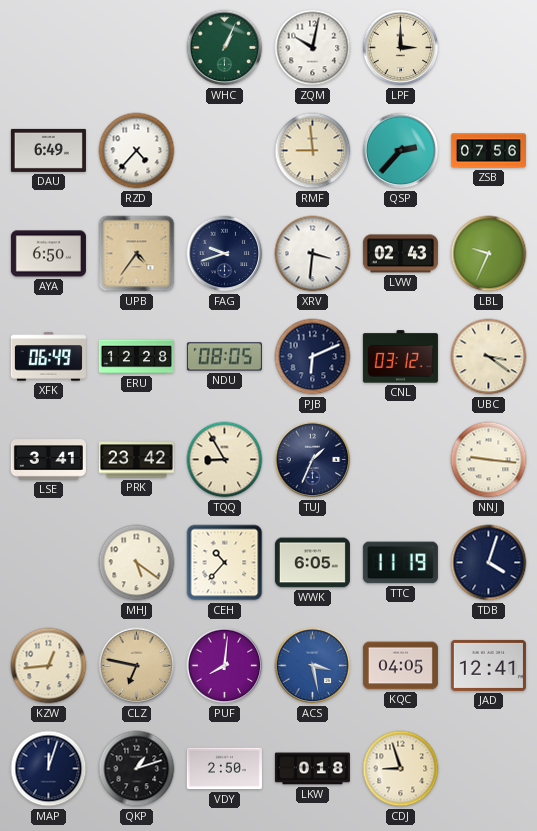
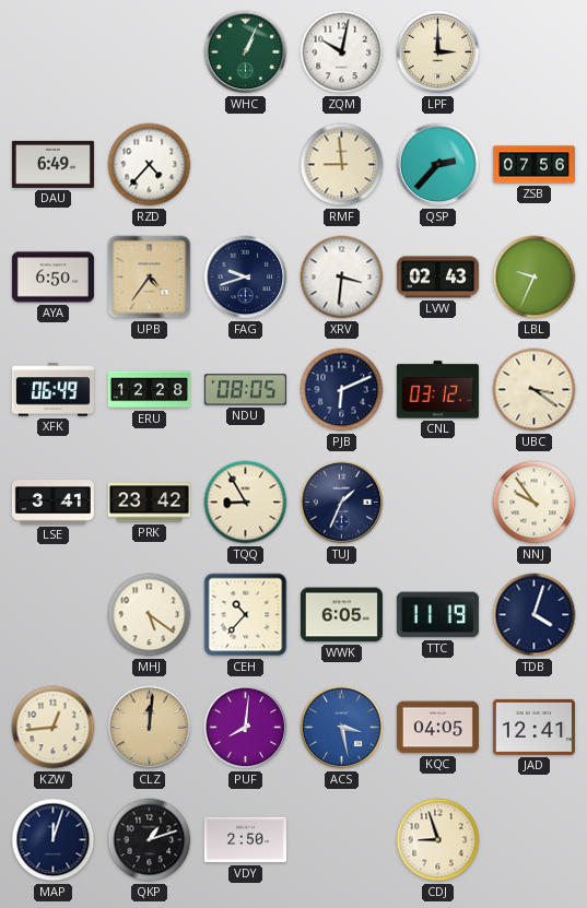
NNJ: 9:16 -> 9:54
CLZ: 6:47 -> 12:01
LKW: 0:18 -> none
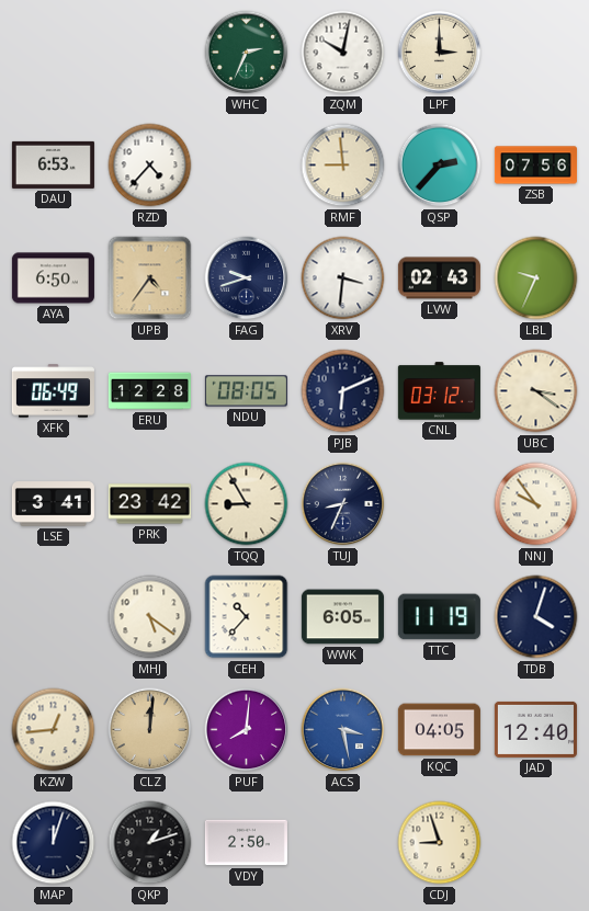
WHC: 1:04 -> 2:34
DAU: 6:49 -> 6:53
TUJ: 1:34 -> 8:34
JAD: 12:41 -> 12:40
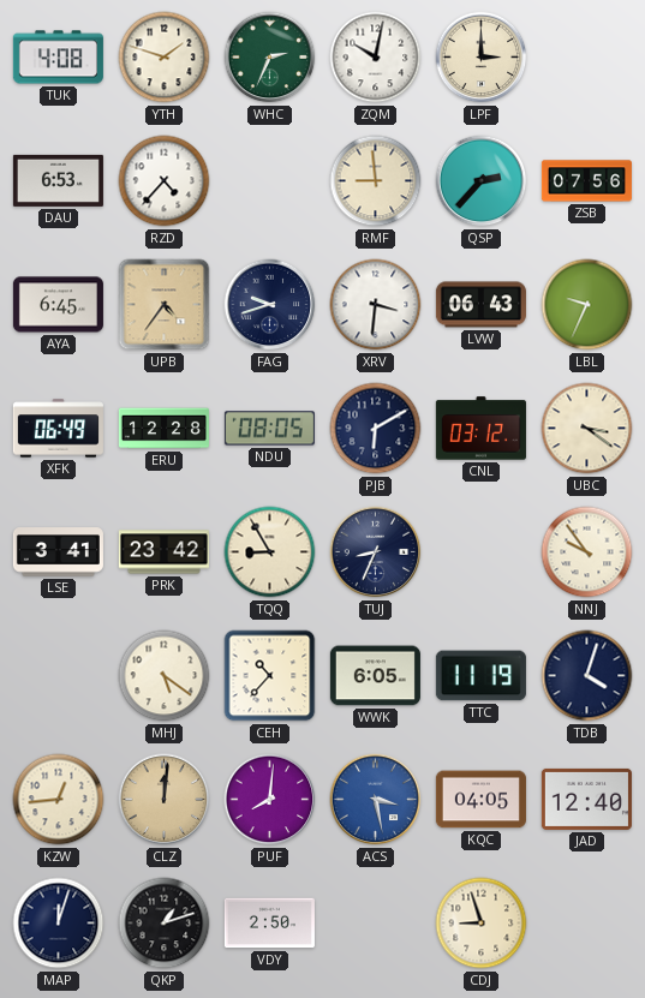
TUK: none -> 4:08
YTH: none -> 1:48
AYA: 6:50 -> 6:45
LVW: 02:43 -> 06:43
PJB: 6:11 -> 6:10
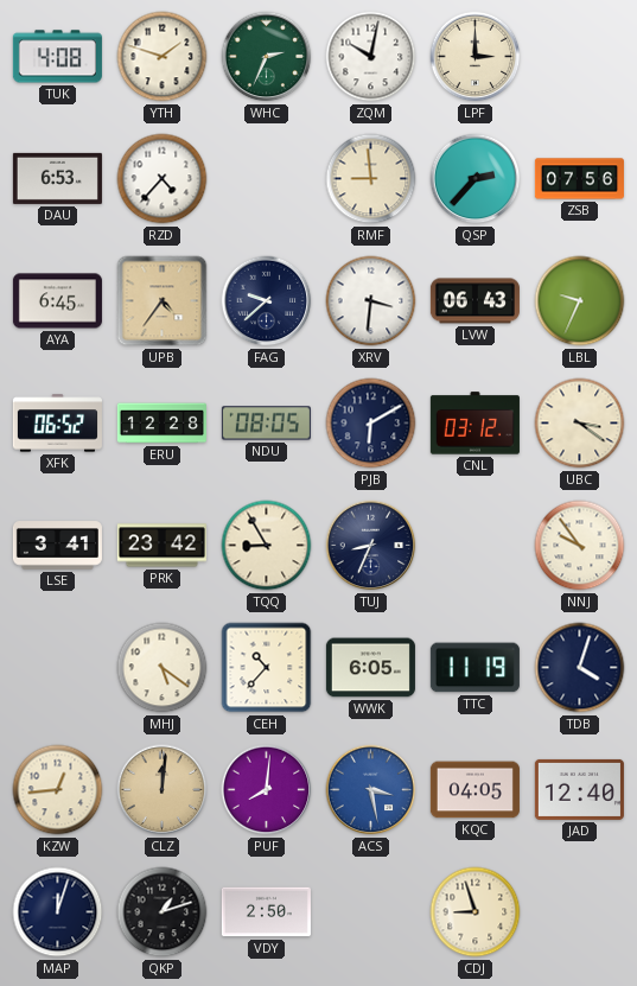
FAG: 9:42 -> 9:38
XFK: 06:49 -> 06:52
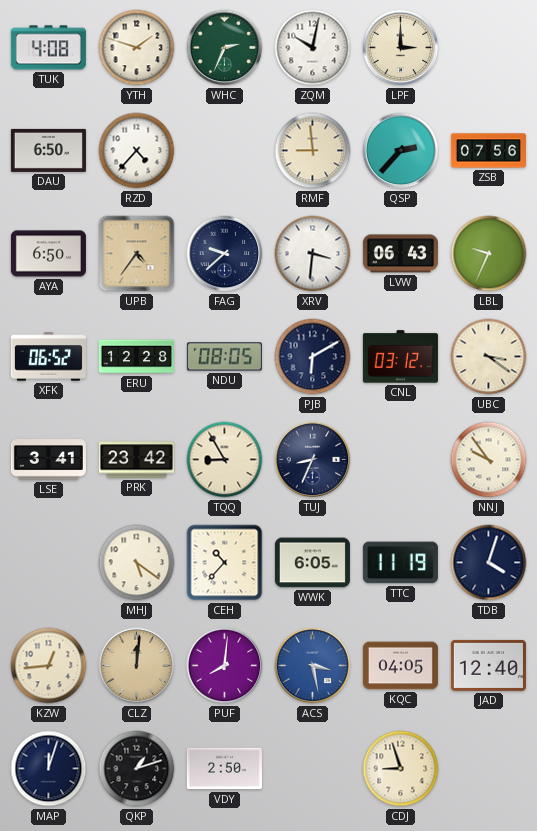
DAU: 6:53 -> 6:50
AYA: 6:45 -> 6:50
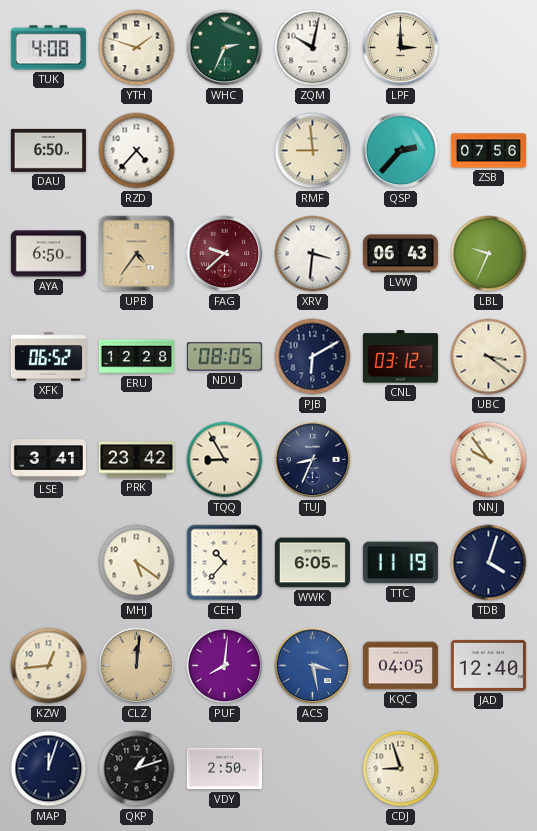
FAG dial: navy -> burgundy
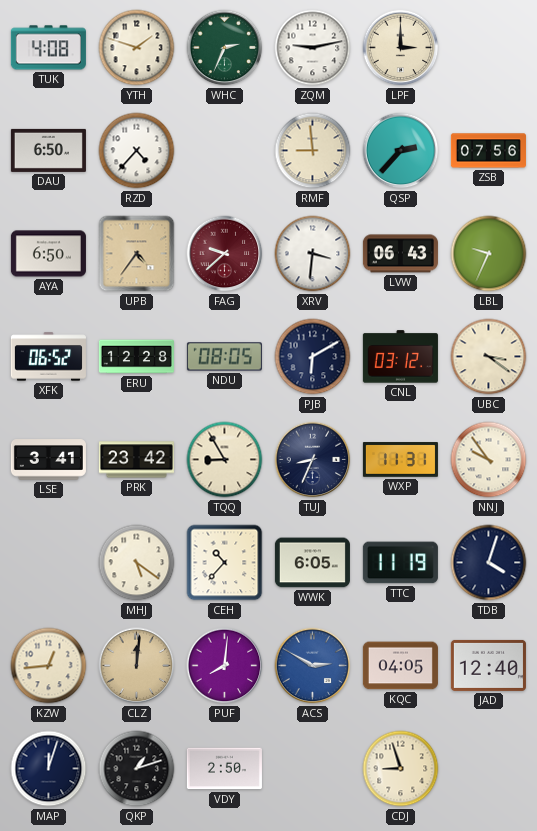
ZQM: 10:02 -> 9:13
WXP: none -> 11:31
ACS: 3:28 -> 2:50
